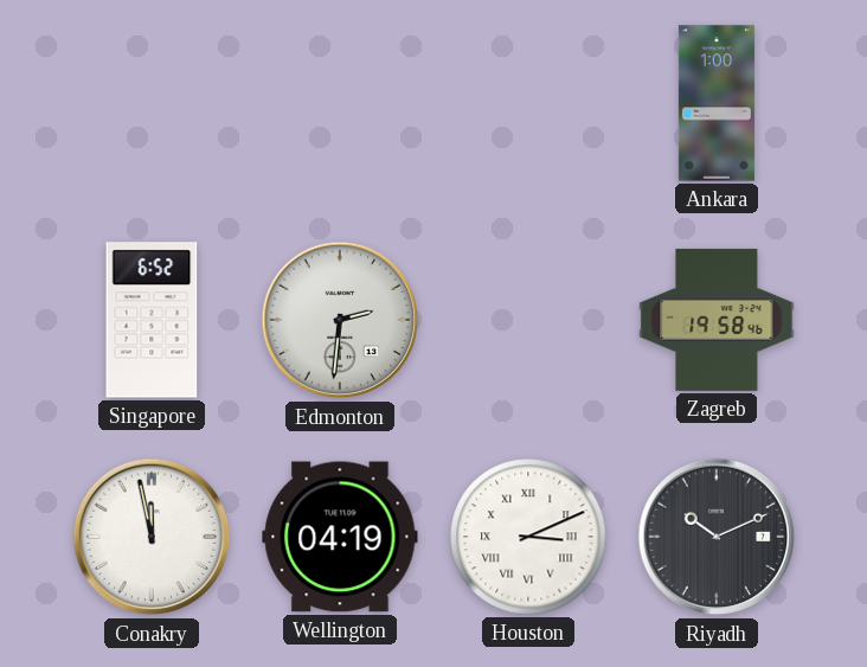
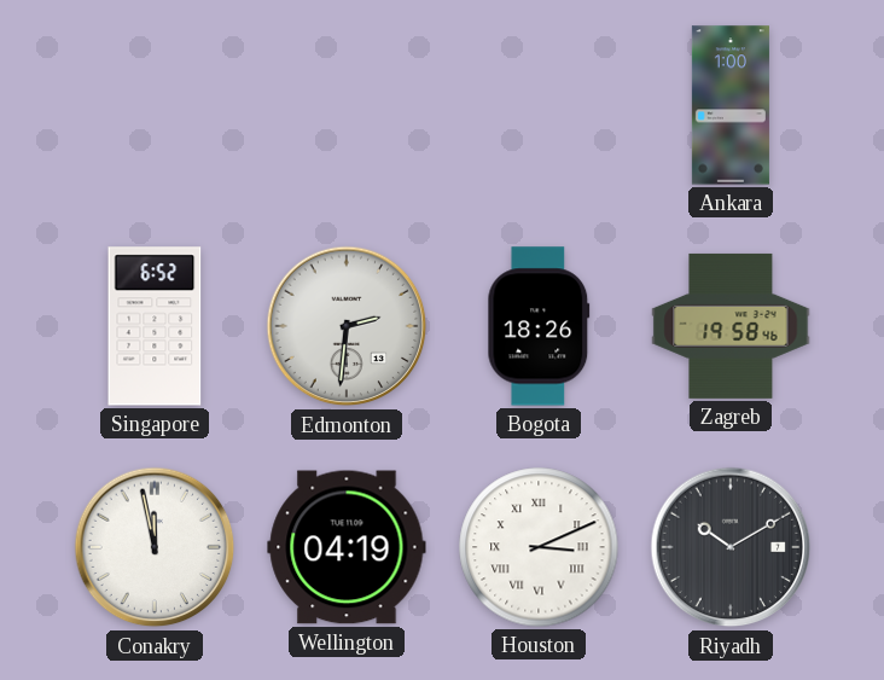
Bogota: none -> 18:26
Riyadh: 10:11 -> 10:10
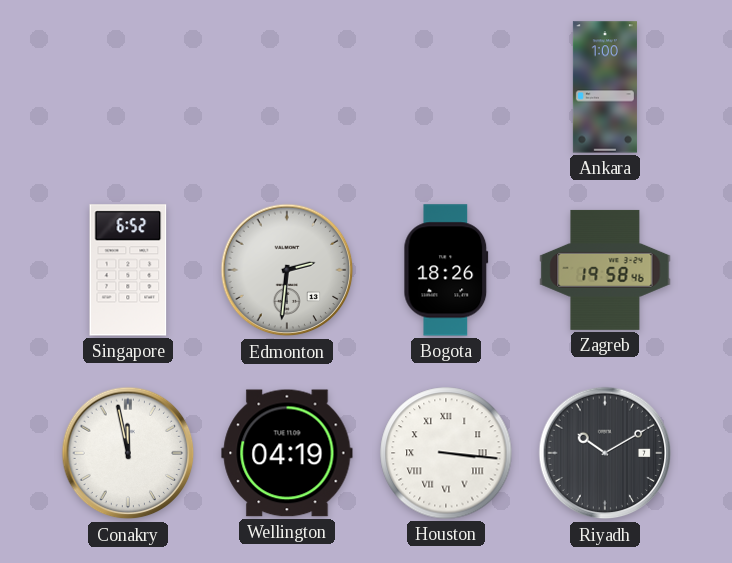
Houston: 3:11 -> 3:16
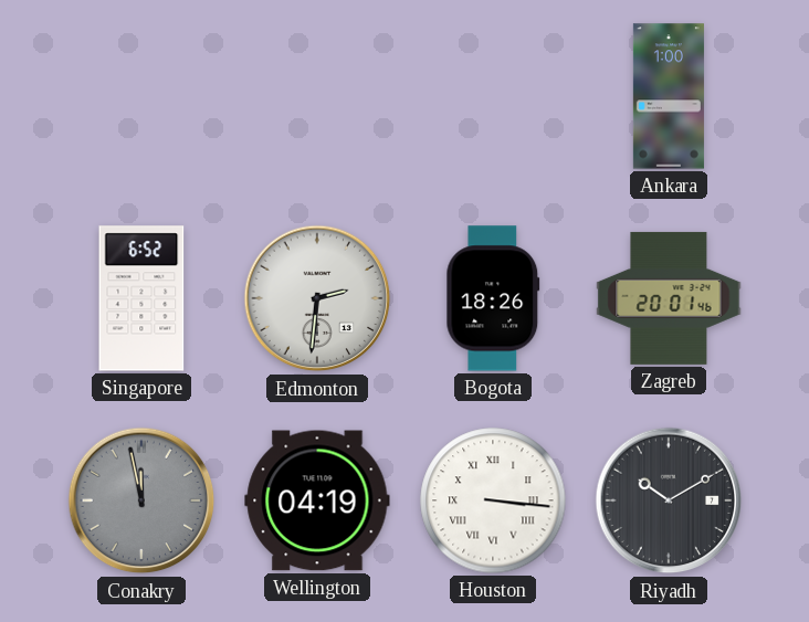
Zagreb: 19:58 -> 20:01
Conakry dial: white -> grey
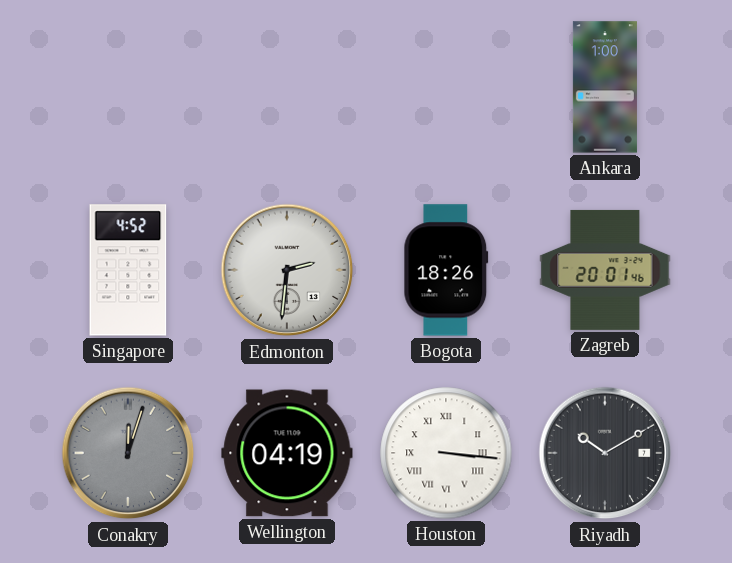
Singapore: 6:52 -> 4:52
Conakry: 11:58 -> 12:03
